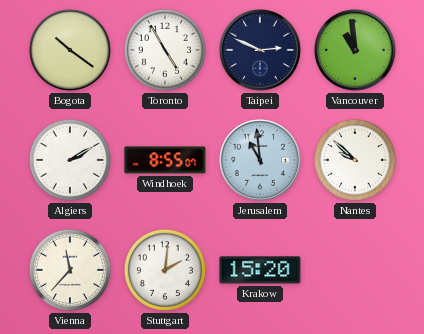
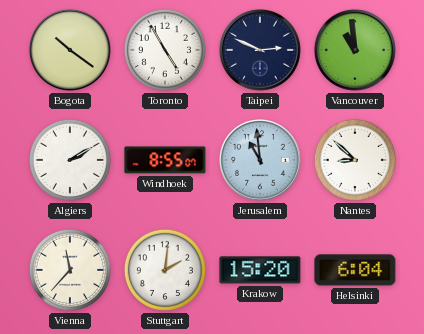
Nantes: 9:52 -> 8:52
Helsinki: none -> 6:04
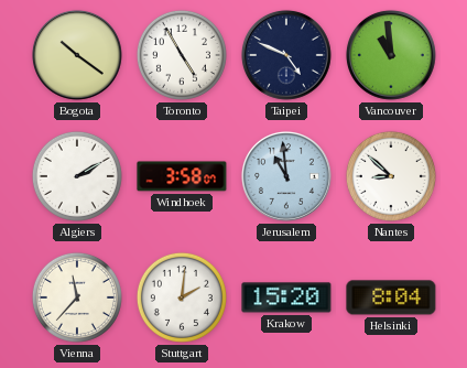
Taipei: 2:49 -> 4:49
Windhoek: 8:55 -> 3:58
Helsinki: 6:04 -> 8:04
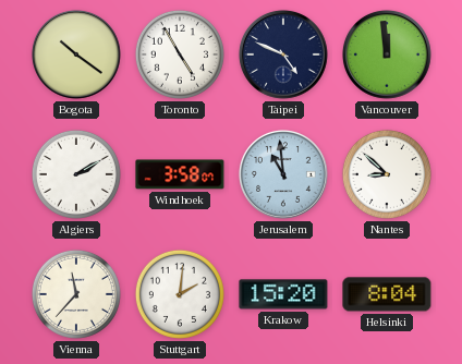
Vancouver: 10:59 -> 11:59
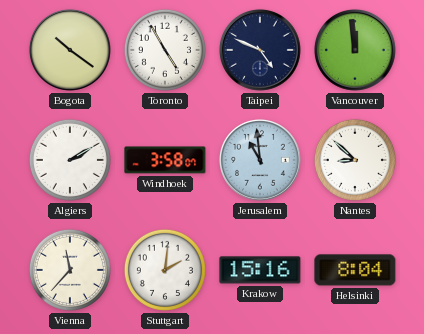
Krakow: 15:20 -> 15:16
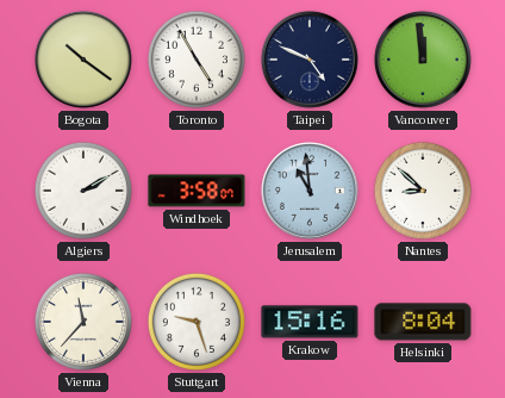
Stuttgart: 2:01 -> 9:27
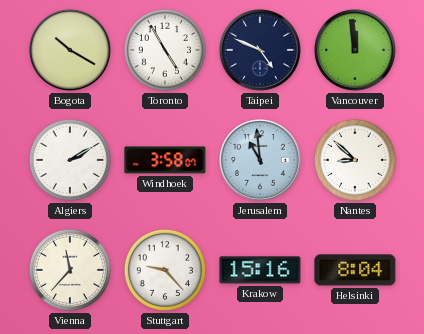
Bogota: 10:21 -> 10:20
Stuttgart: 9:27 -> 9:23
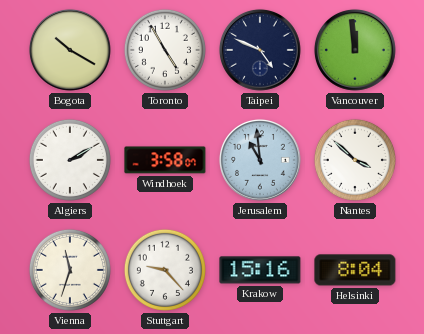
Nantes: 8:52 -> 3:52
Vienna: 11:37 -> 11:33
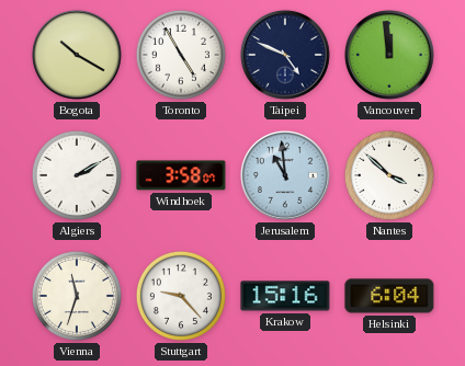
Helsinki: 8:04 -> 6:04
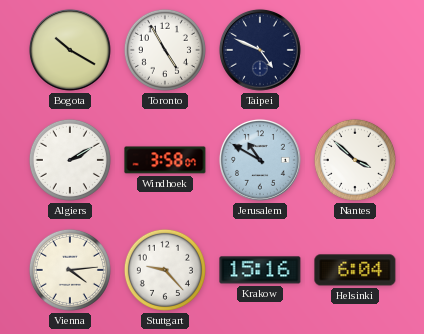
Vancouver: 11:59 -> none
Jerusalem: 10:59 -> 10:50
Vienna: 11:33 -> 4:14
